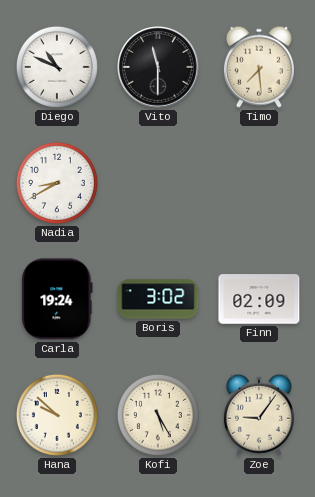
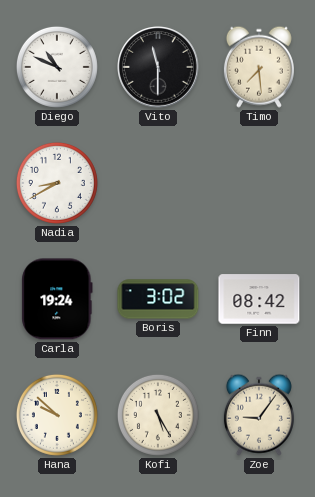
Finn: 02:09 -> 08:42
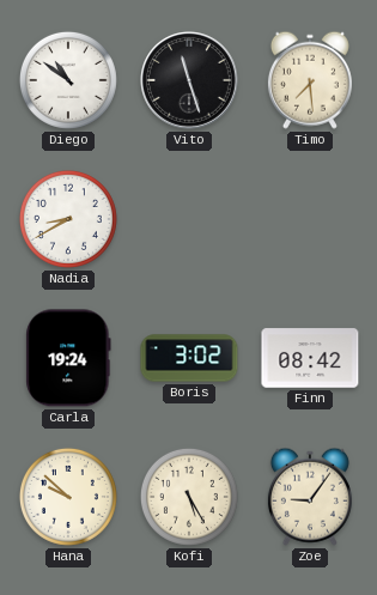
Diego: 10:49 -> 10:51
Vito: 11:30 -> 11:27
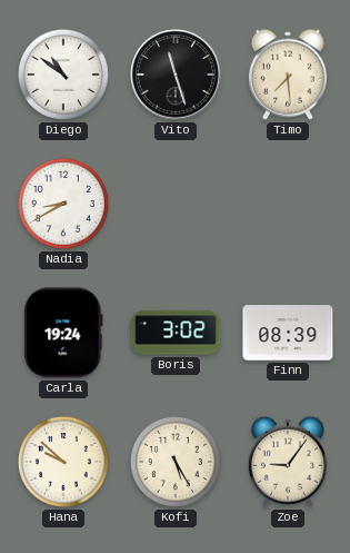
Finn: 08:42 -> 08:39
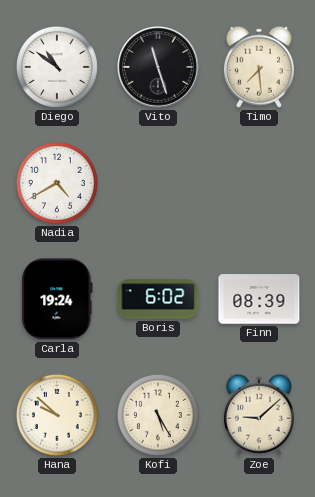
Nadia: 8:40 -> 4:40
Boris: 3:02 -> 6:02
Zoe: 9:06 -> 9:08
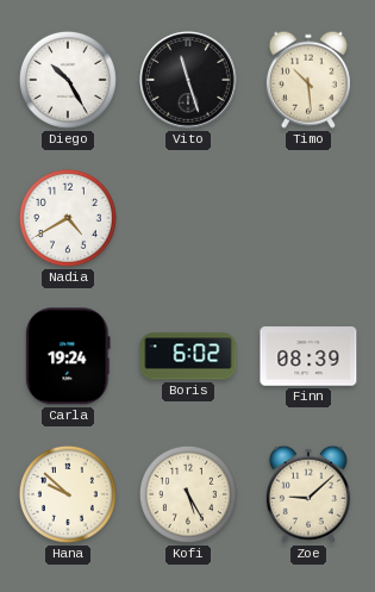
Diego: 10:51 -> 10:25
Timo: 7:29 -> 10:29
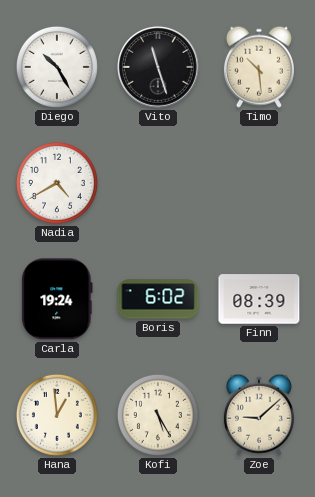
Hana: 9:52 -> 12:59
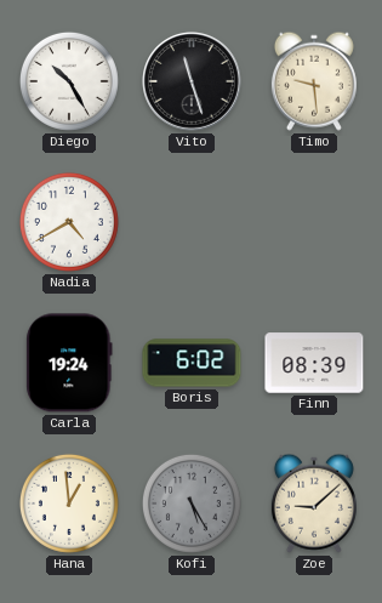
Timo: 10:29 -> 9:29
Kofi dial: cream -> grey
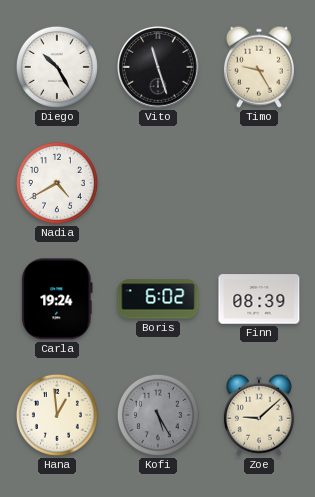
Timo: 9:29 -> 9:25
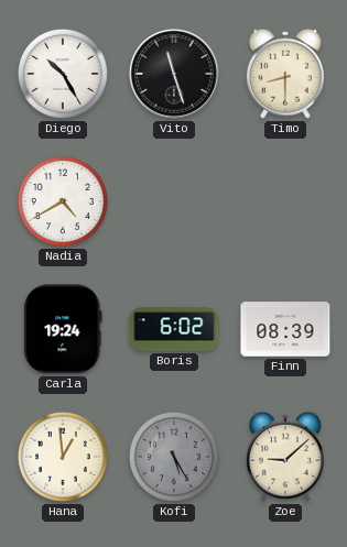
Timo: 9:25 -> 8:30
